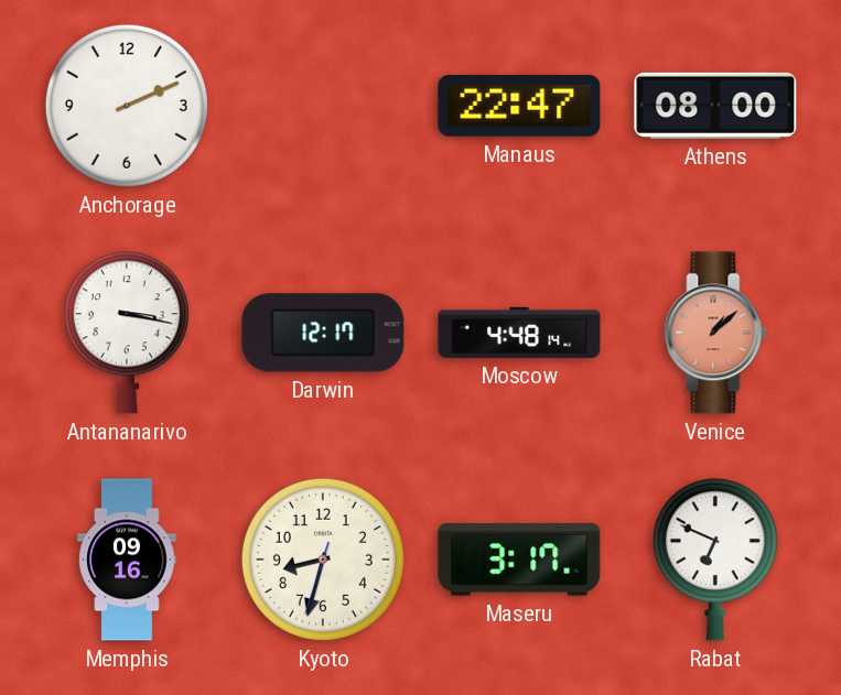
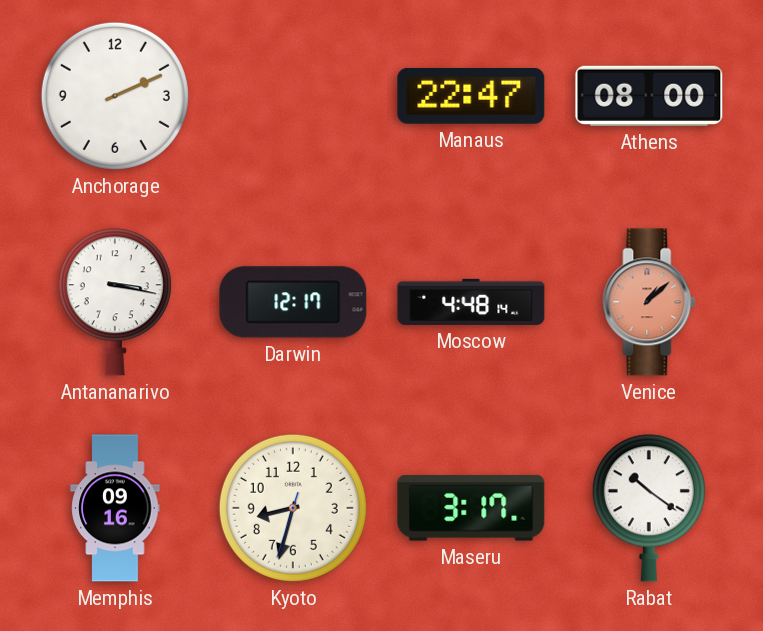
Rabat: 6:49 -> 10:21
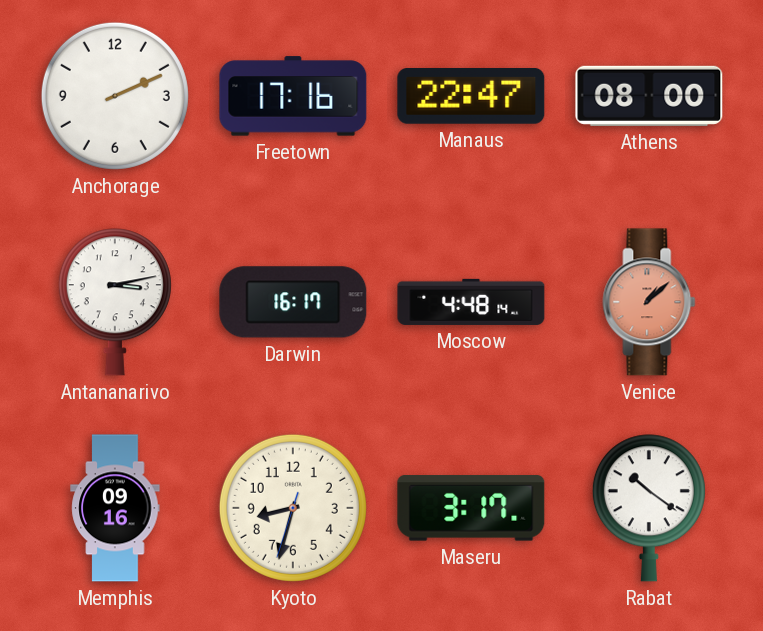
Freetown: none -> 17:16
Antananarivo: 3:17 -> 3:13
Darwin: 12:17 -> 16:17
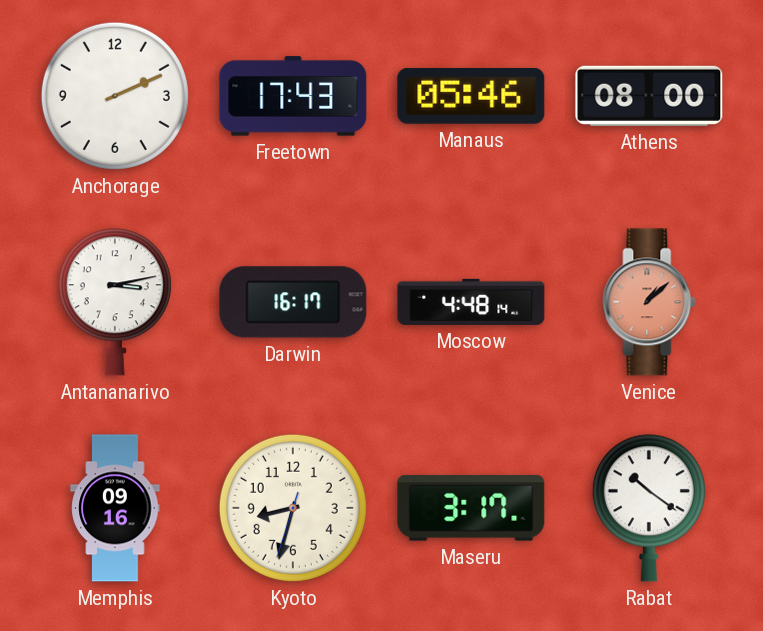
Freetown: 17:16 -> 17:43
Manaus: 22:47 -> 05:46
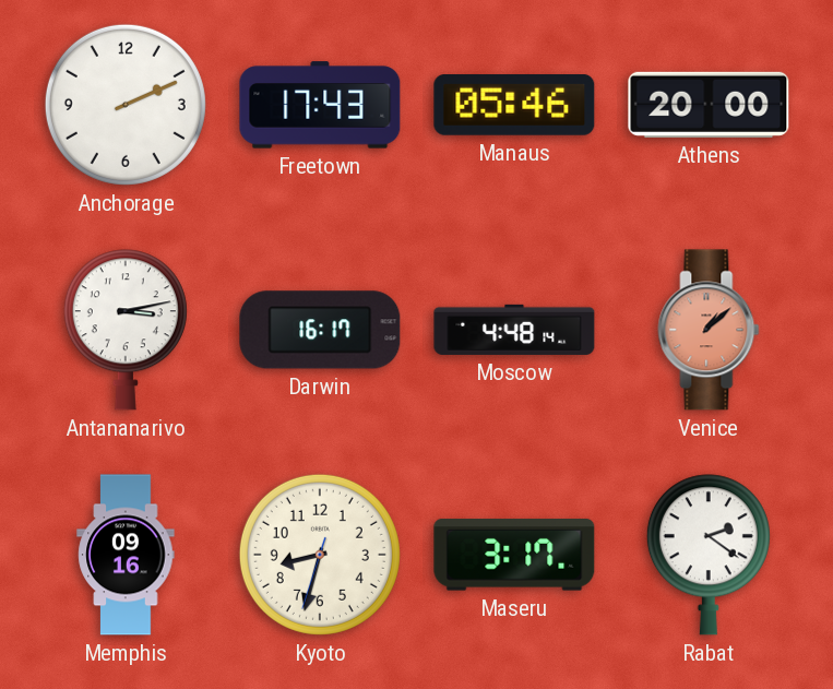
Athens: 08:00 -> 20:00
Rabat: 10:21 -> 2:21
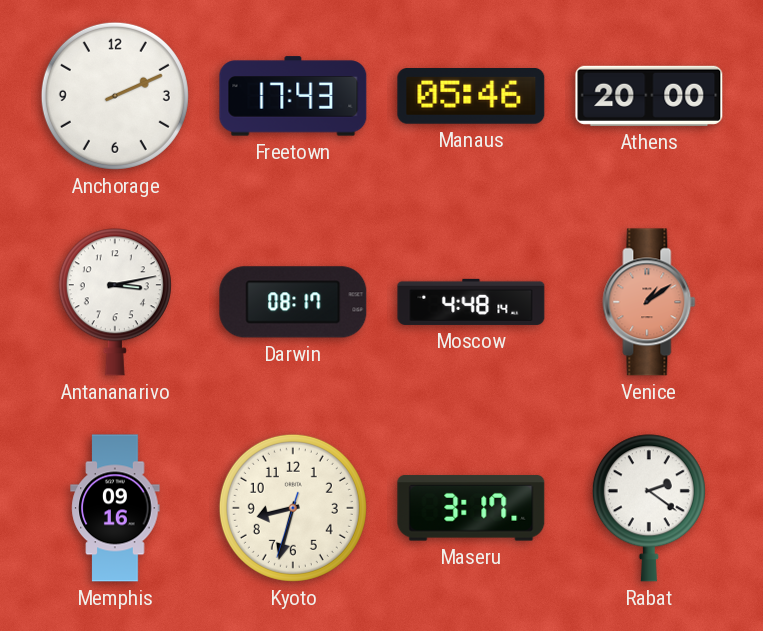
Darwin: 16:17 -> 08:17
Venice: 1:08 -> 1:09
